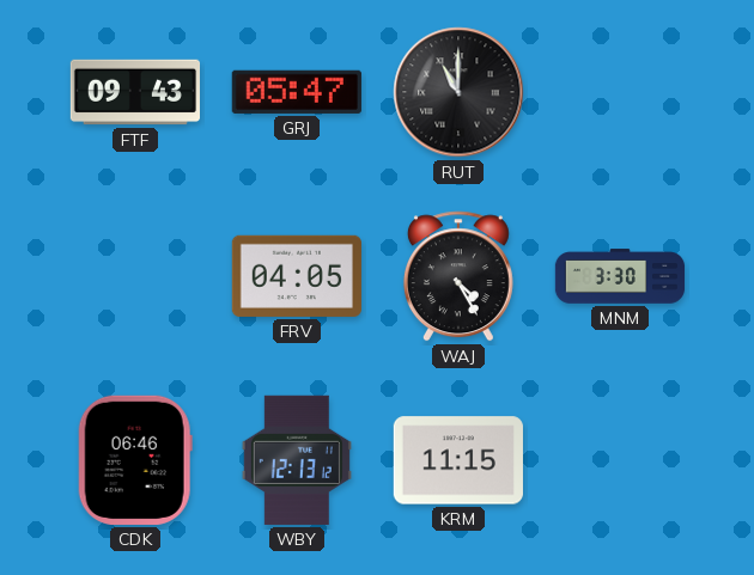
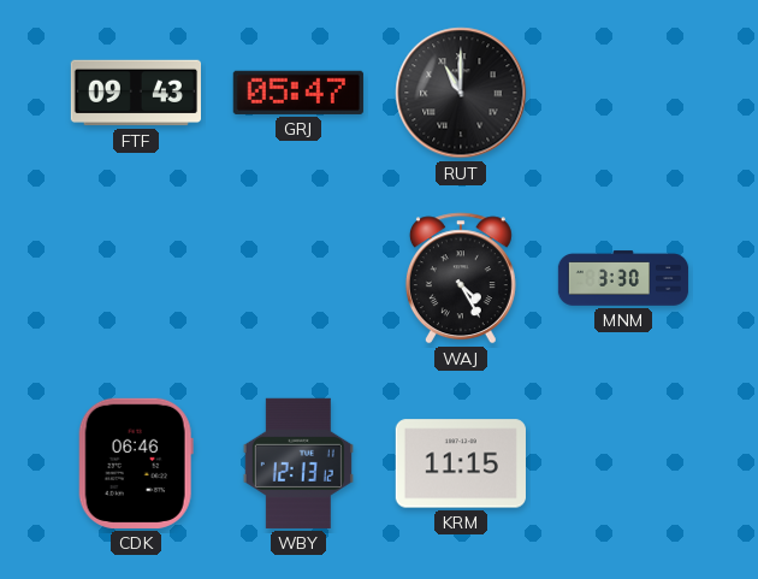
FRV: 04:05 -> none
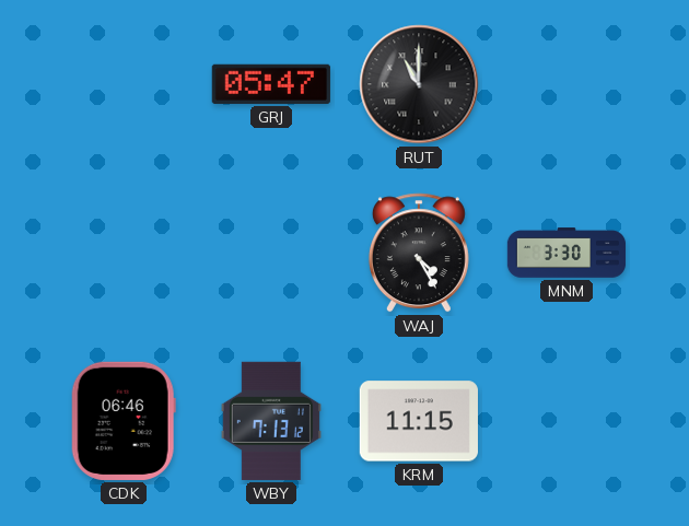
FTF: 09:43 -> none
WBY: 12:13 -> 7:13
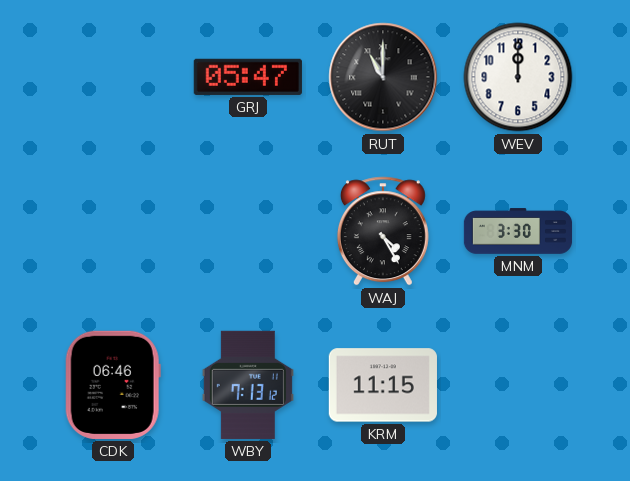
WEV: none -> 12:00
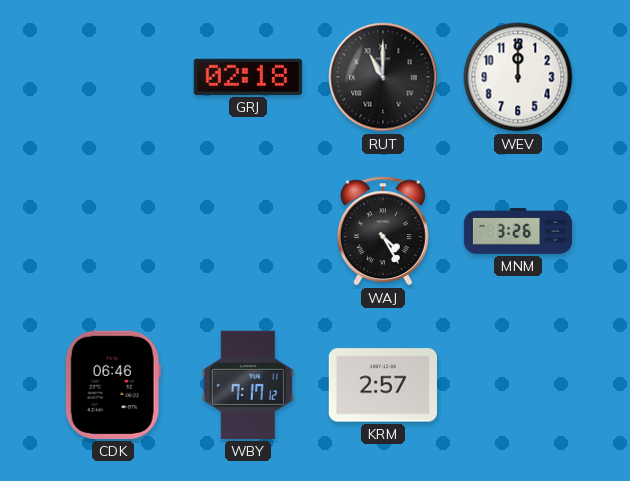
GRJ: 05:47 -> 02:18
MNM: 3:30 -> 3:26
WBY: 7:13 -> 7:17
KRM: 11:15 -> 2:57
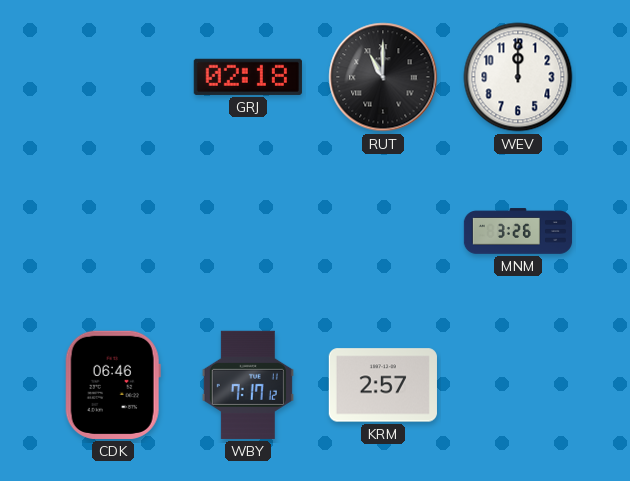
WAJ: 4:25 -> none
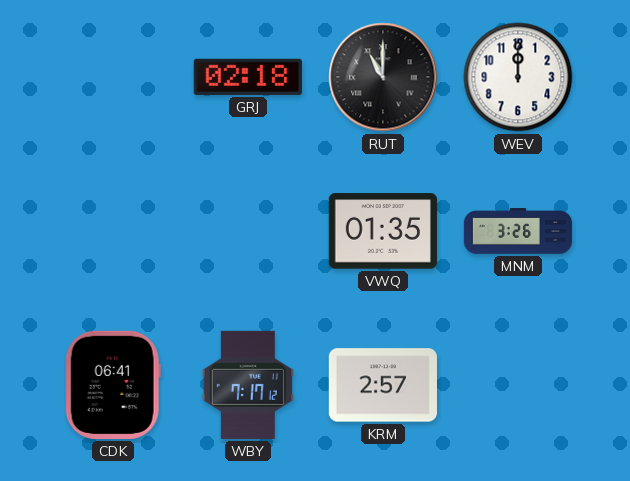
VWQ: none -> 01:35
CDK: 06:46 -> 06:41
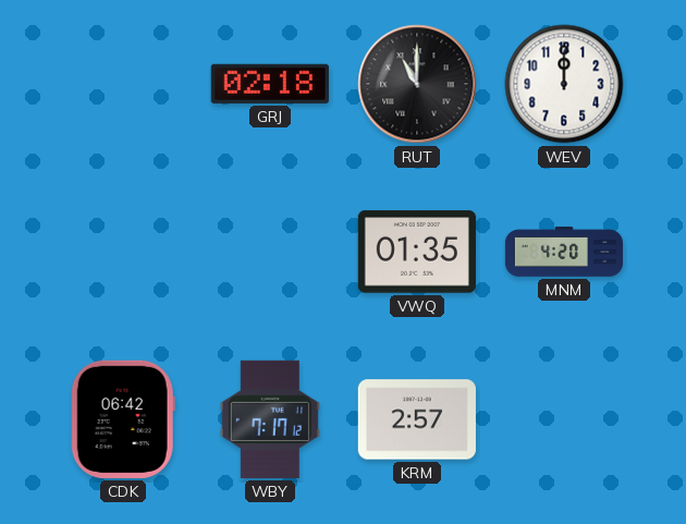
MNM: 3:26 -> 4:20
CDK: 06:41 -> 06:42
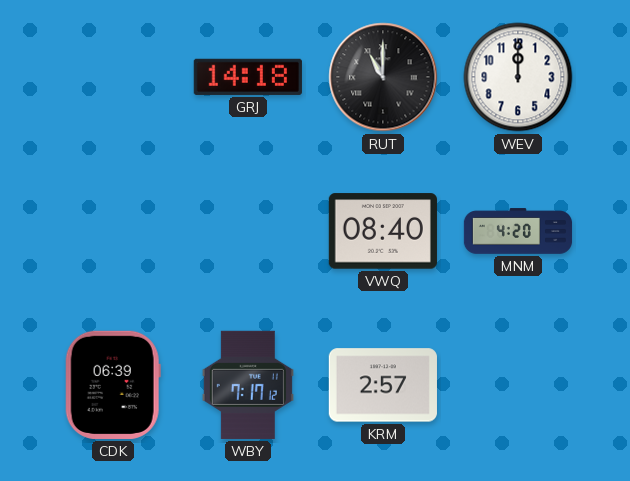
GRJ: 02:18 -> 14:18
VWQ: 01:35 -> 08:40
CDK: 06:42 -> 06:39
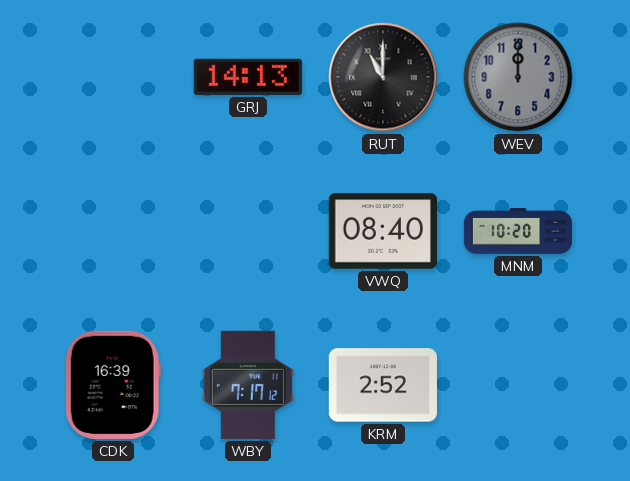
GRJ: 14:18 -> 14:13
WEV dial: white -> grey
MNM: 4:20 -> 10:20
CDK: 06:39 -> 16:39
KRM: 2:57 -> 2:52
